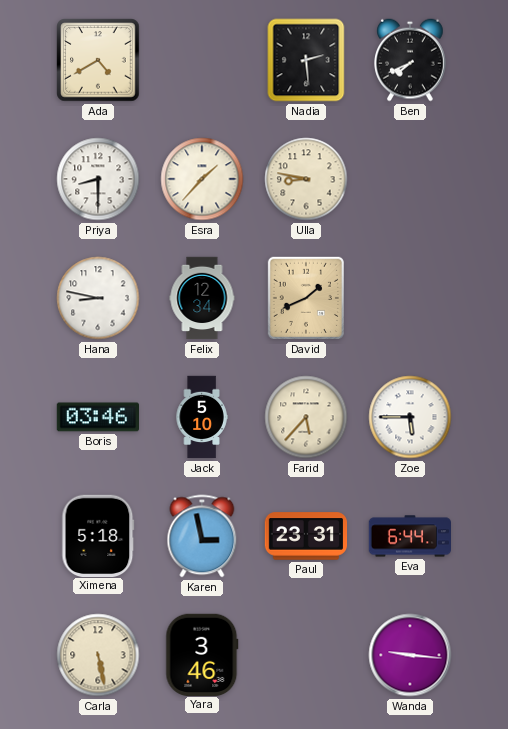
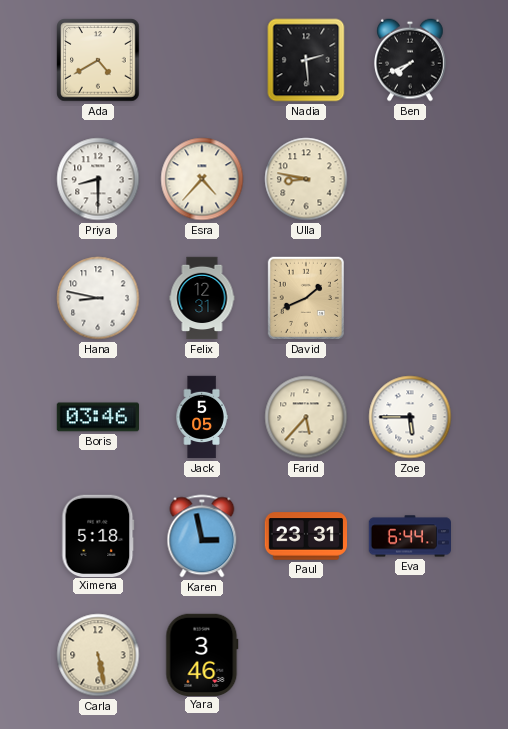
Esra: 1:37 -> 4:37
Felix: 12:34 -> 12:31
Jack: 5:10 -> 5:05
Wanda: 9:16 -> none
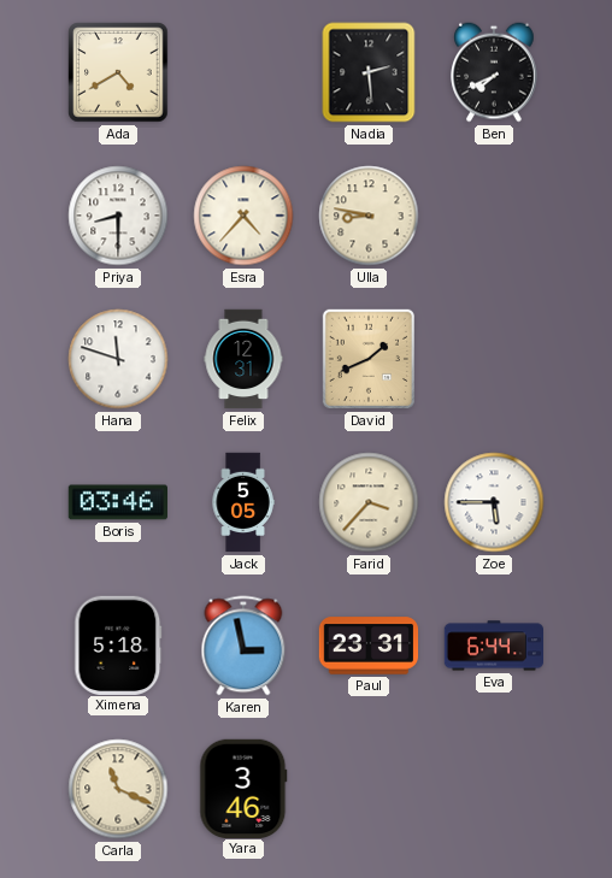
Hana: 8:47 -> 11:48
Farid: 5:37 -> 3:37
Carla: 5:28 -> 11:19
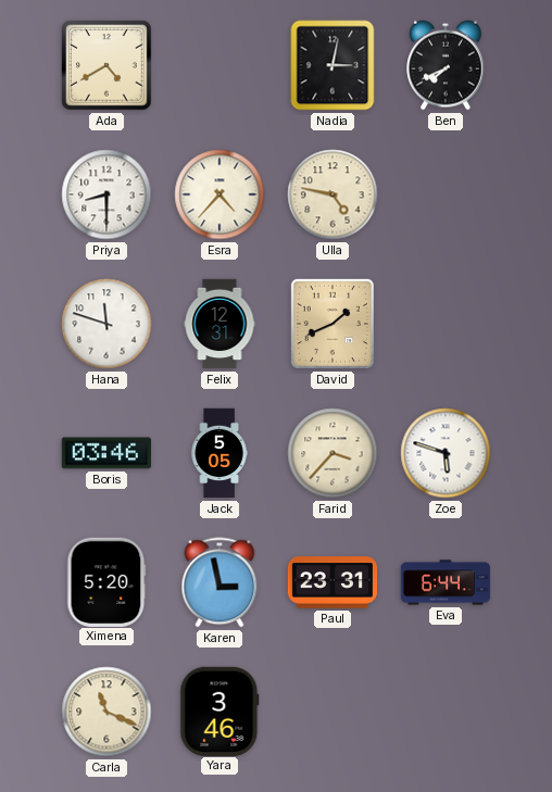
Nadia: 2:29 -> 3:02
Ulla: 8:47 -> 4:47
Zoe: 5:45 -> 5:48
Ximena: 5:18 -> 5:20
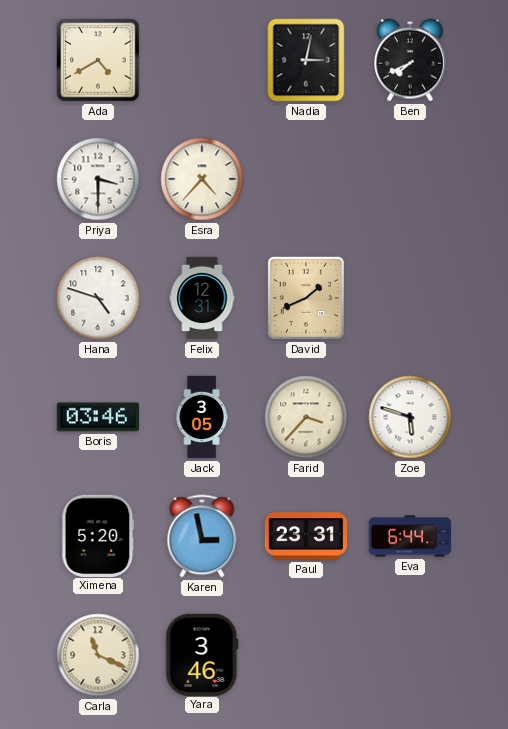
Priya: 8:30 -> 3:30
Ulla: 4:47 -> none
Hana: 11:48 -> 4:48
Jack: 5:05 -> 3:05
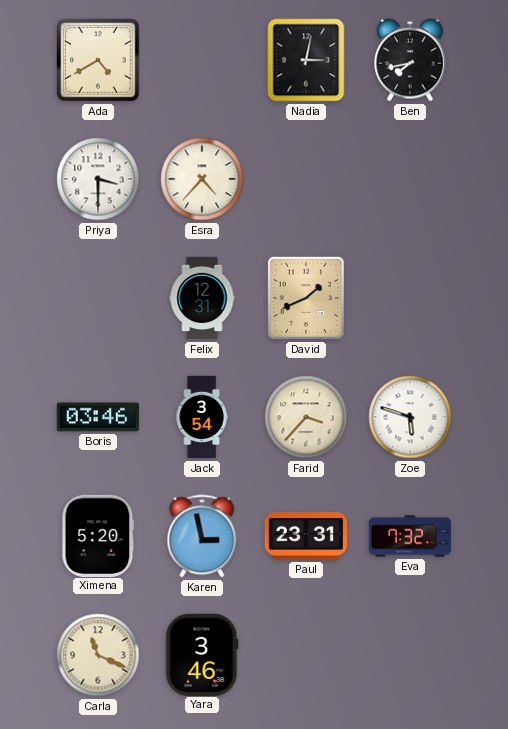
Ben: 7:41 -> 7:43
Hana: 4:48 -> none
Jack: 3:05 -> 3:54
Eva: 6:44 -> 7:32
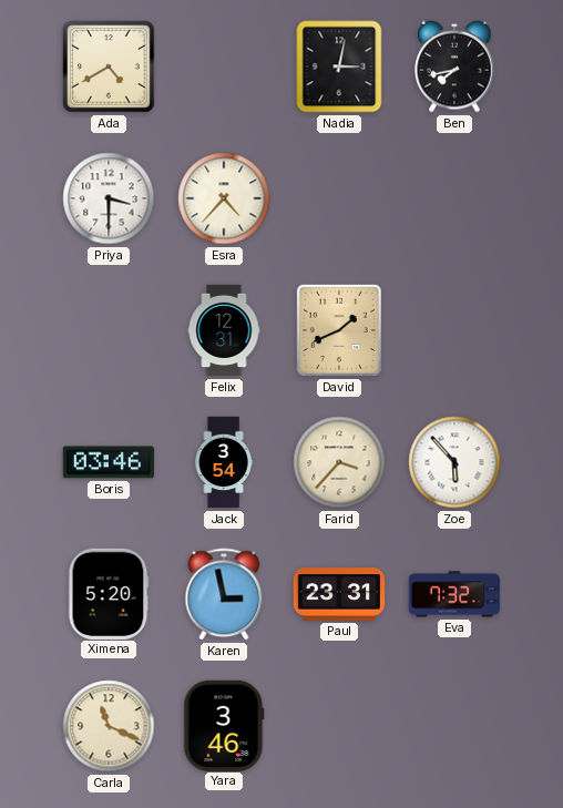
Zoe: 5:48 -> 5:53
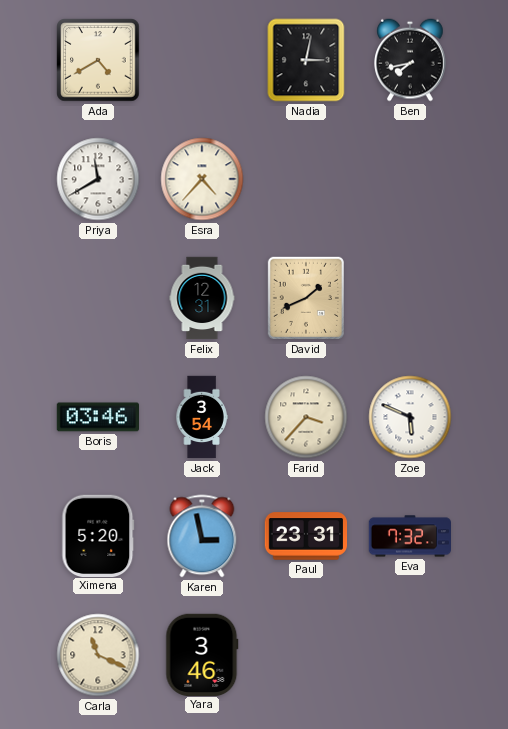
Priya: 3:30 -> 11:40
Zoe: 5:53 -> 5:49
